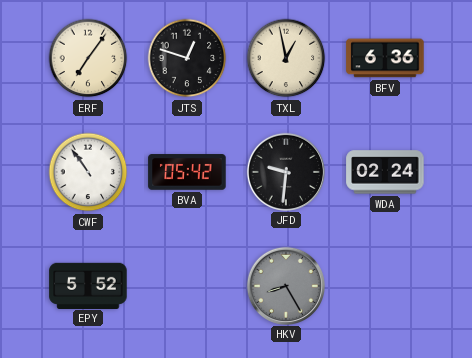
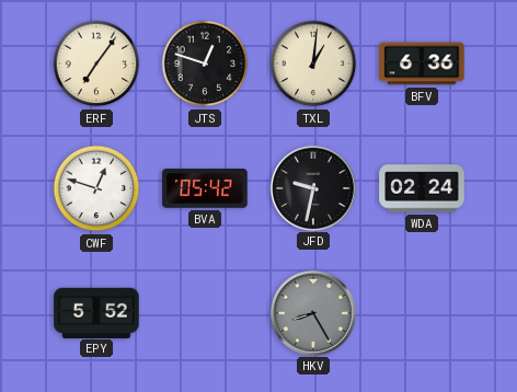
TXL: 12:58 -> 1:01
CWF: 10:54 -> 12:48
JFD: 9:31 -> 9:32
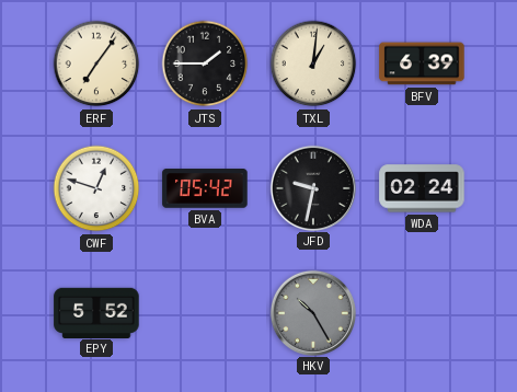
JTS: 12:48 -> 1:45
BFV: 6:36 -> 6:39
HKV: 8:25 -> 10:25
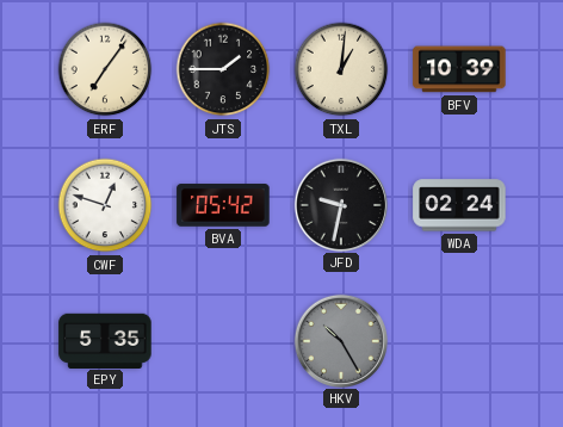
BFV: 6:39 -> 10:39
EPY: 5:52 -> 5:35
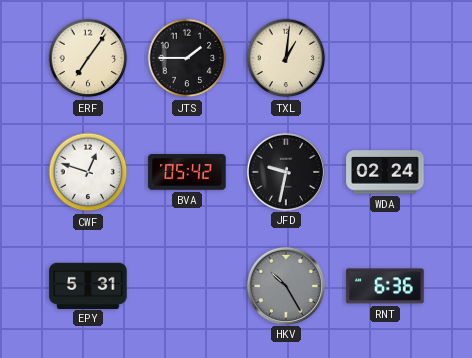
BFV: 10:39 -> none
EPY: 5:35 -> 5:31
RNT: none -> 6:36
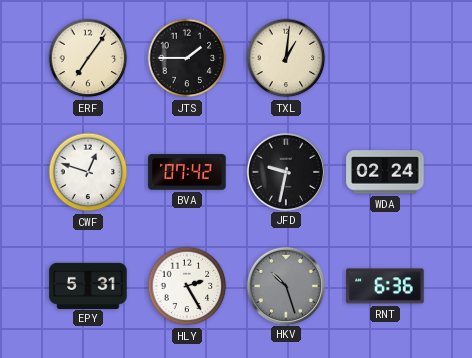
BVA: 05:42 -> 07:42
HLY: none -> 2:25
HKV: 10:25 -> 10:27
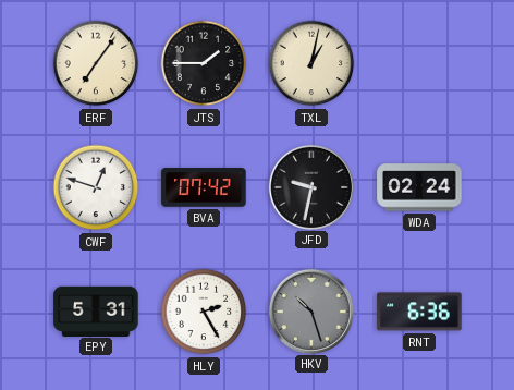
TXL: 1:01 -> 1:02
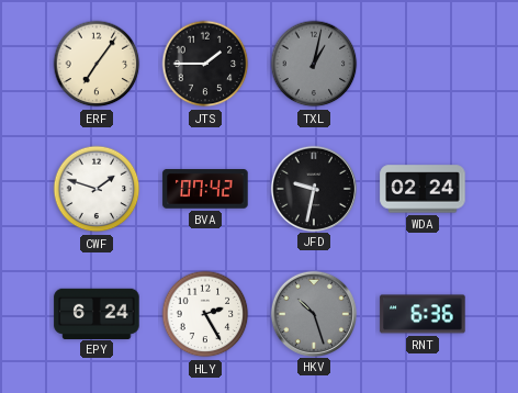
TXL dial: cream -> grey
CWF: 12:48 -> 1:48
EPY: 5:31 -> 6:24
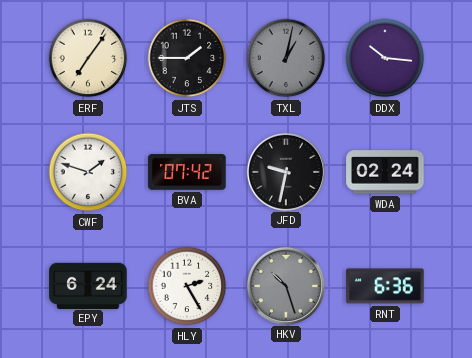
DDX: none -> 10:16
